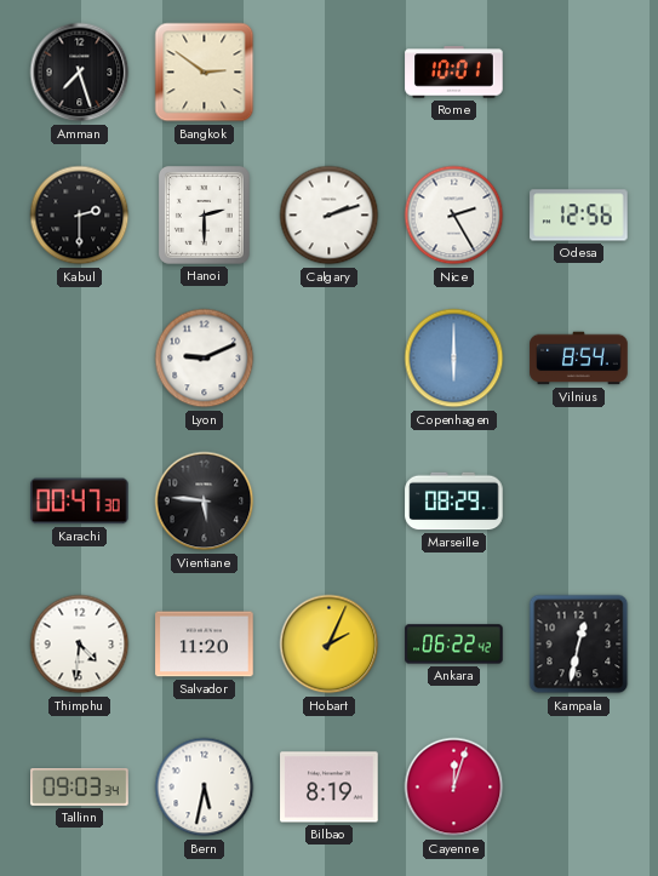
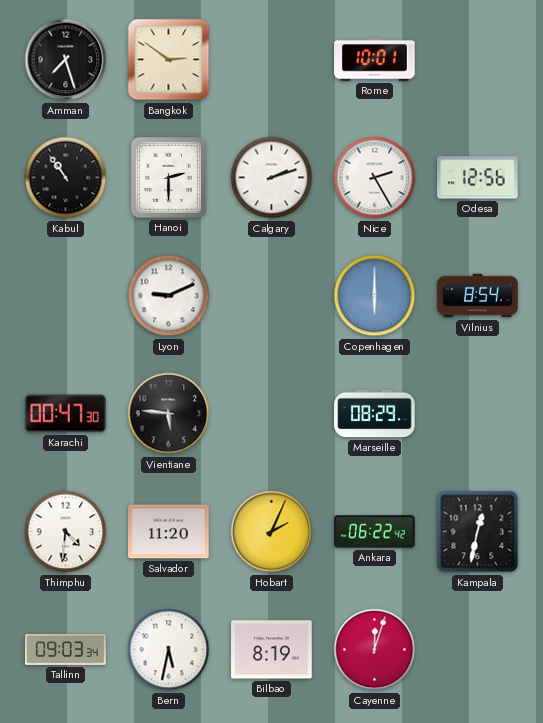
Kabul: 2:30 -> 10:54
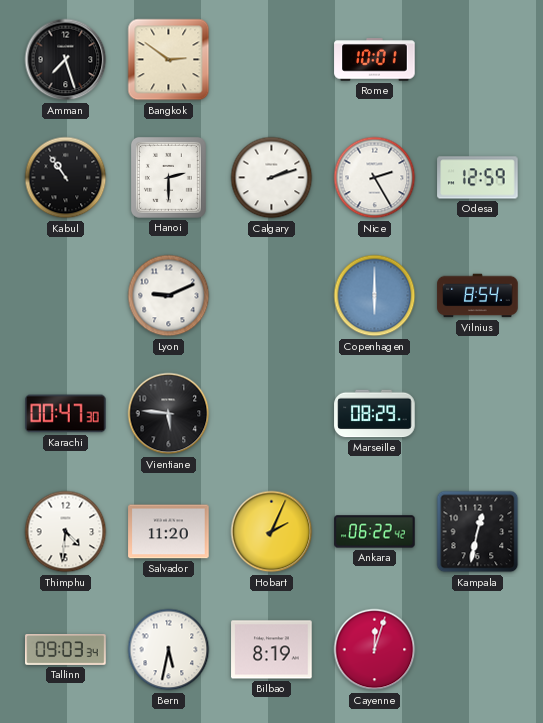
Odesa: 12:56 -> 12:59
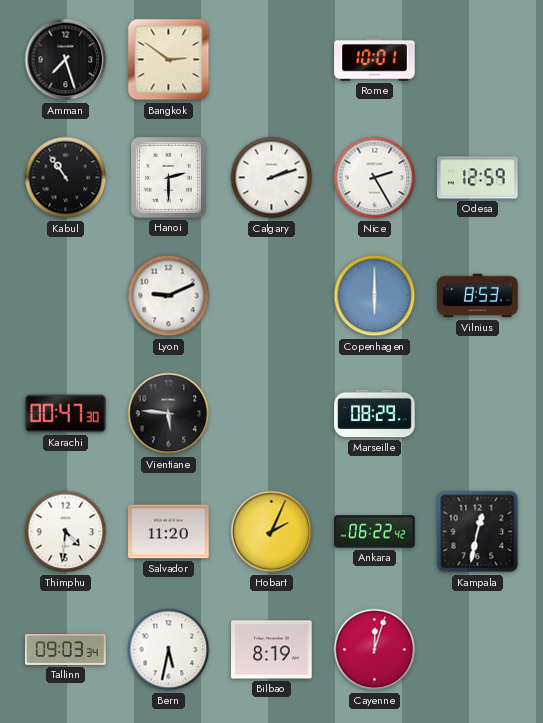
Vilnius: 8:54 -> 8:53
